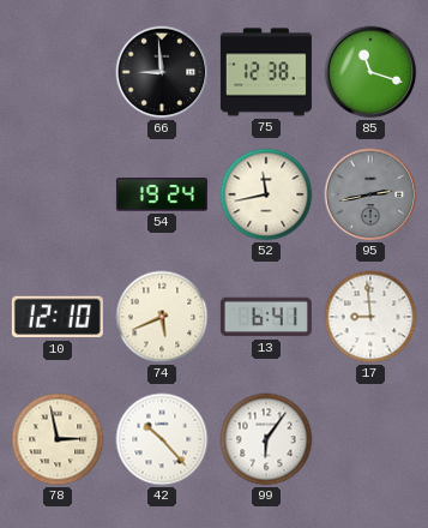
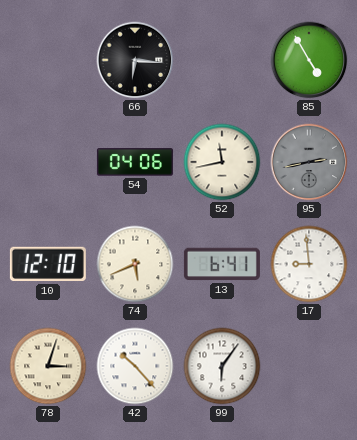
66: 8:59 -> 6:16
75: 12:38 -> none
85: 11:18 -> 4:55
54: 19:24 -> 04:06
78: 2:58 -> 3:03
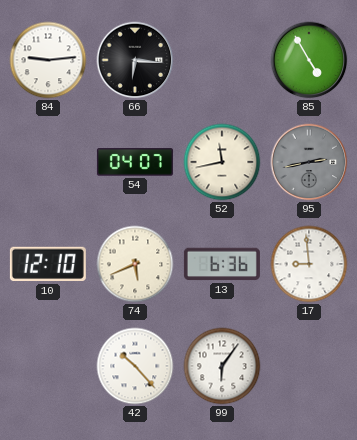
84: none -> 9:14
54: 04:06 -> 04:07
13: 6:41 -> 6:36
78: 3:03 -> none
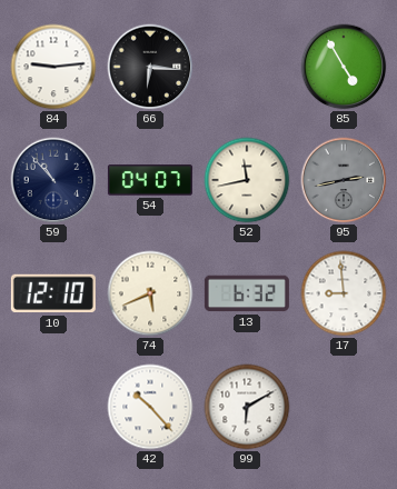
59: none -> 10:53
13: 6:36 -> 6:32
99: 6:06 -> 6:10
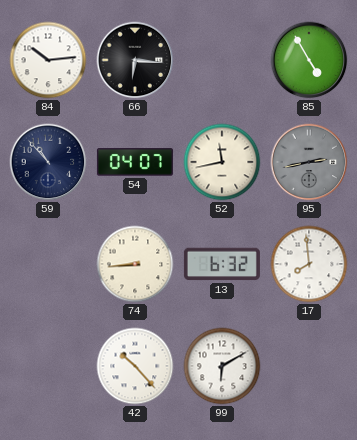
84: 9:14 -> 10:14
10: 12:10 -> none
74: 5:41 -> 8:44
17: 8:59 -> 7:59
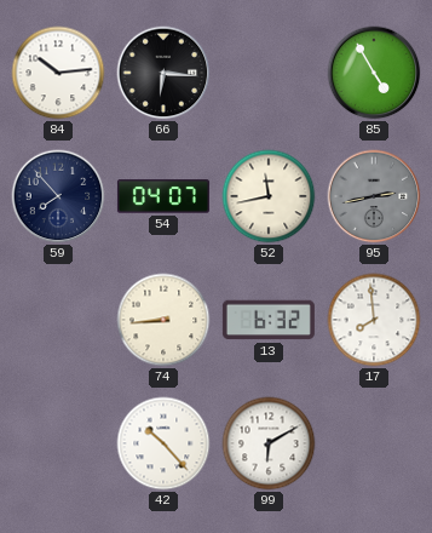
59: 10:53 -> 7:53
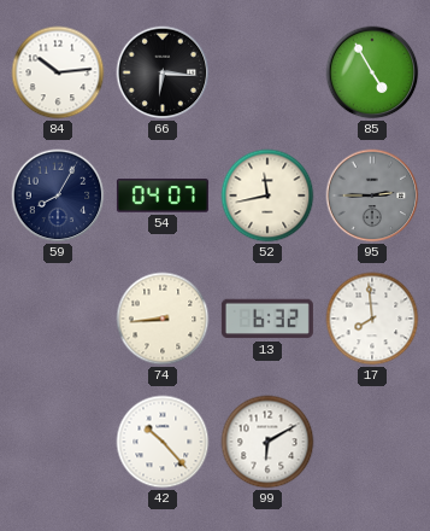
59: 7:53 -> 8:05
95: 2:43 -> 2:45
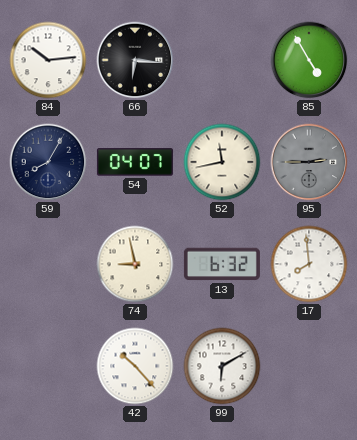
74: 8:44 -> 8:58
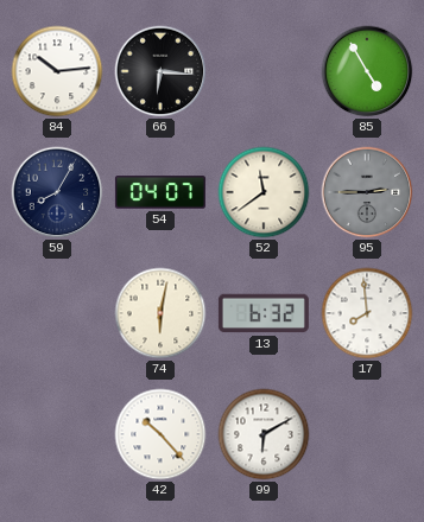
52: 11:43 -> 11:39
74: 8:58 -> 6:02
